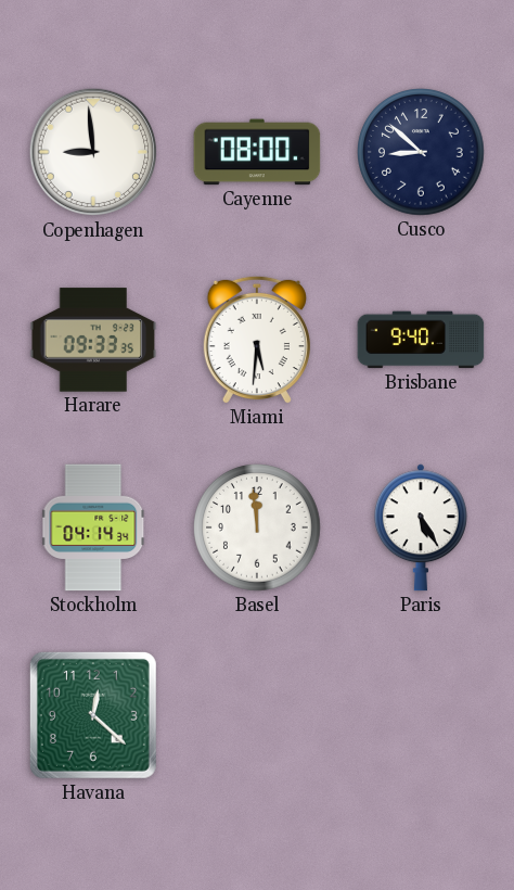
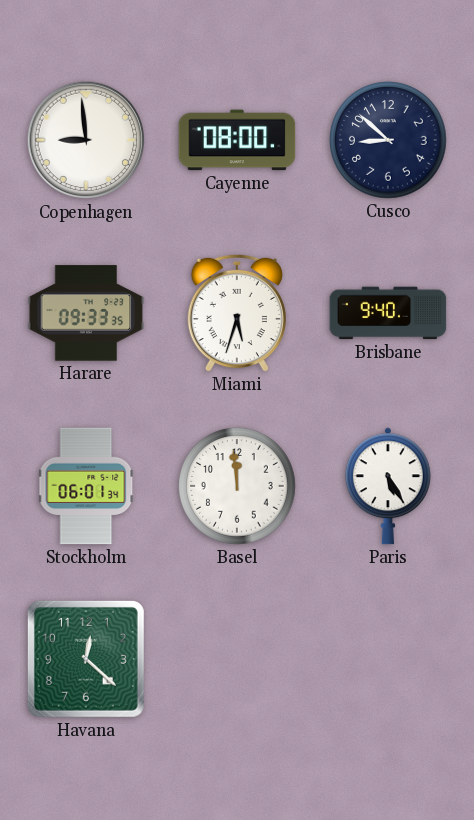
Miami: 5:31 -> 5:33
Stockholm: 04:14 -> 06:01
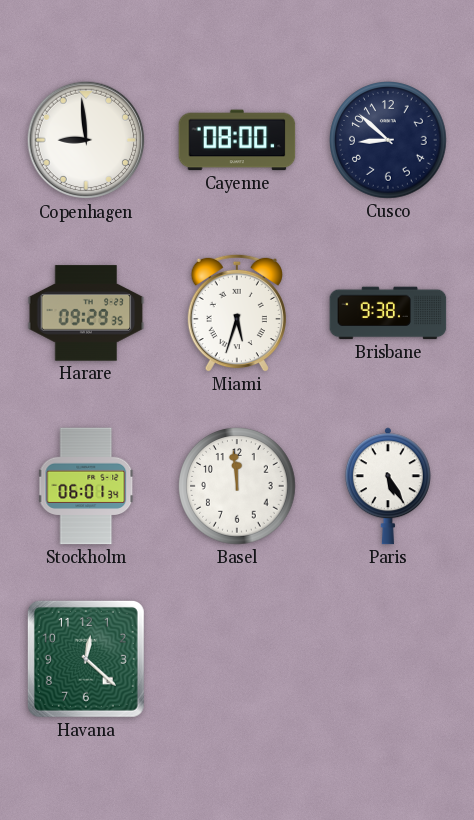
Harare: 09:33 -> 09:29
Brisbane: 9:40 -> 9:38
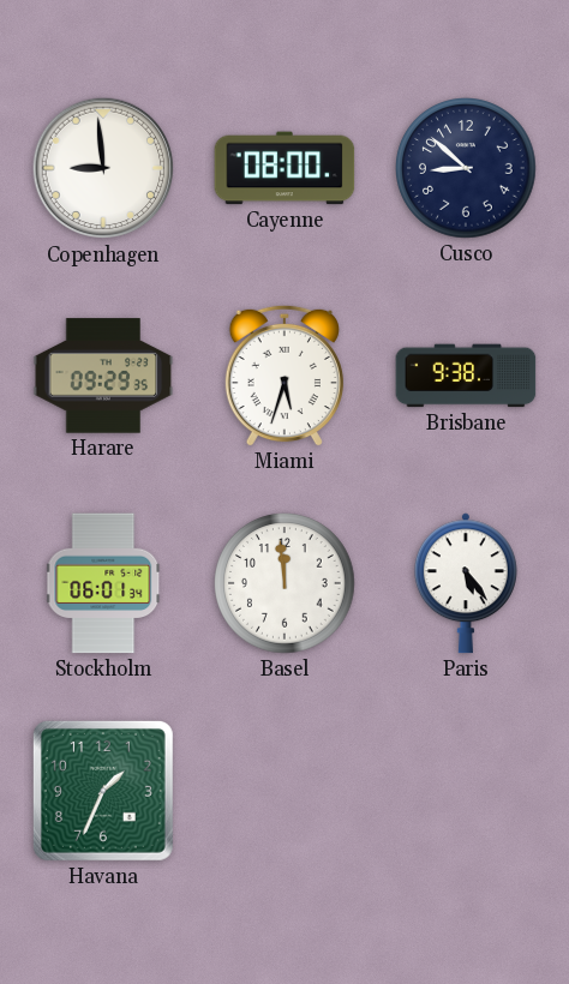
Paris: 5:25 -> 5:24
Havana: 12:22 -> 1:34
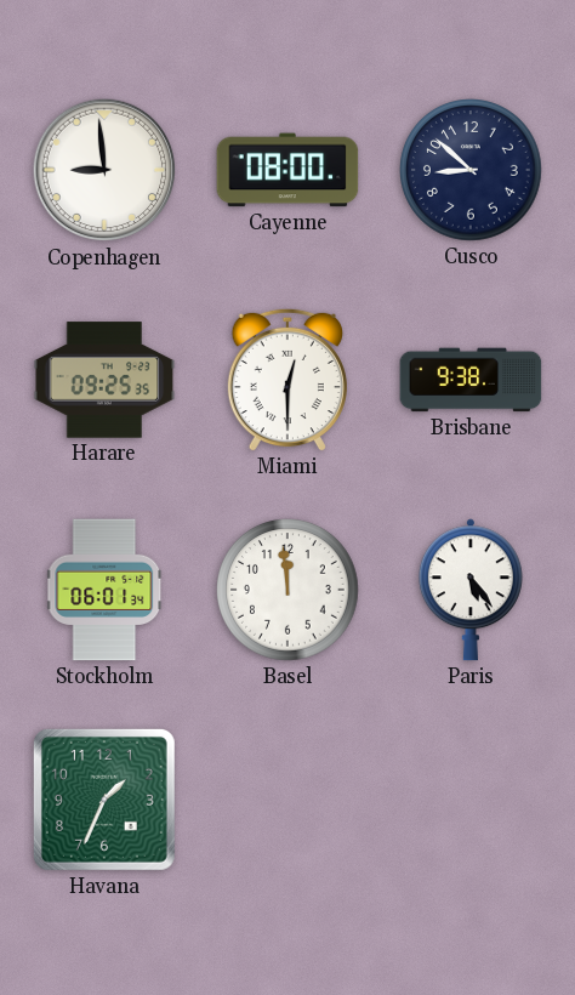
Harare: 09:29 -> 09:25
Miami: 5:33 -> 12:30
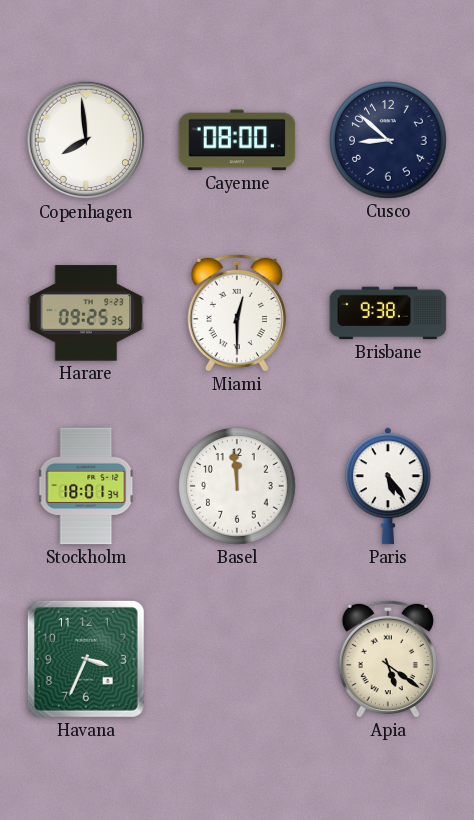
Copenhagen: 8:59 -> 7:59
Stockholm: 06:01 -> 18:01
Havana: 1:34 -> 3:34
Apia: none -> 5:21
